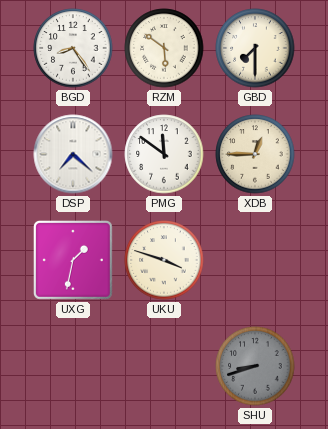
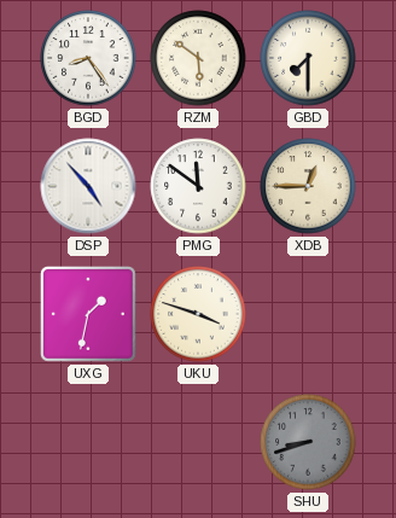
DSP: 7:22 -> 4:53
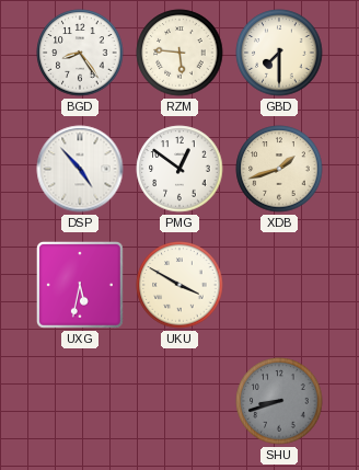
RZM: 5:51 -> 5:46
PMG: 11:51 -> 12:51
XDB: 12:45 -> 1:42
UXG: 1:32 -> 5:32
UKU: 3:48 -> 3:50
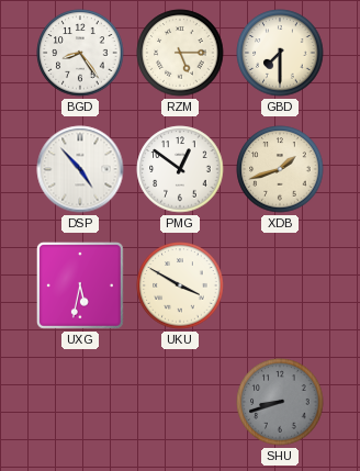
RZM: 5:46 -> 5:15
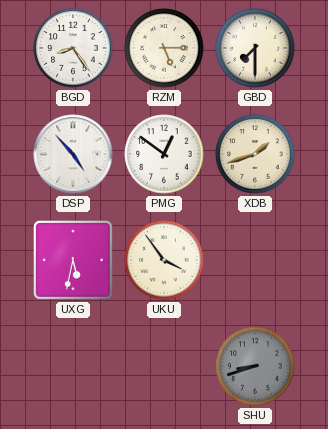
UKU: 3:50 -> 3:54
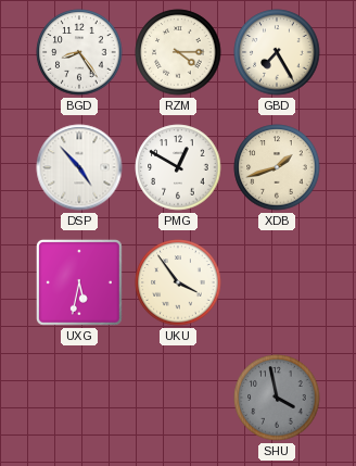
RZM: 5:15 -> 4:15
GBD: 7:30 -> 7:25
PMG: 12:51 -> 12:50
SHU: 8:42 -> 3:58
